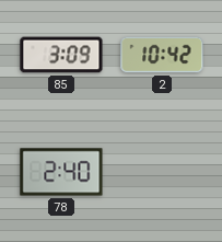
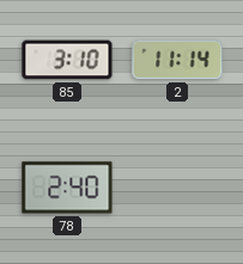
85: 3:09 -> 3:10
2: 10:42 -> 11:14
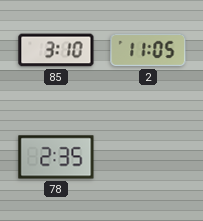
2: 11:14 -> 11:05
78: 2:40 -> 2:35
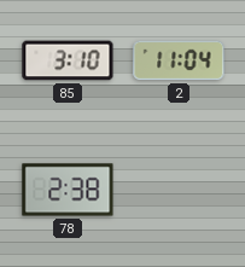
2: 11:05 -> 11:04
78: 2:35 -> 2:38
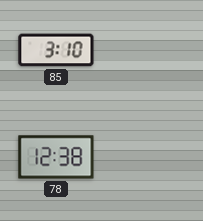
2: 11:04 -> none
78: 2:38 -> 12:38
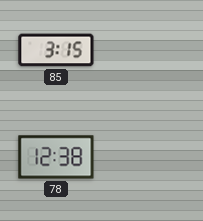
85: 3:10 -> 3:15
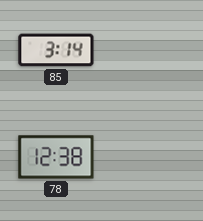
85: 3:15 -> 3:14
